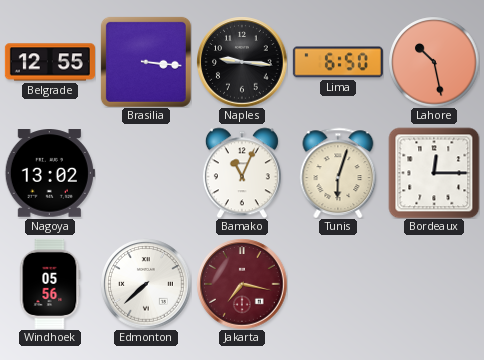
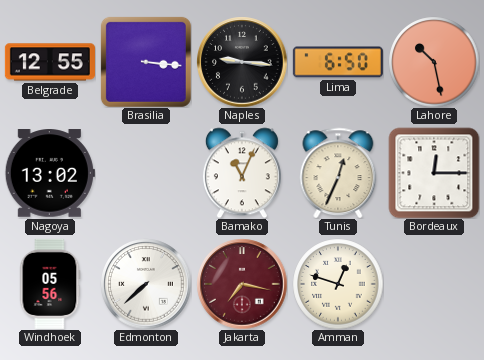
Tunis: 6:03 -> 12:34
Amman: none -> 12:48
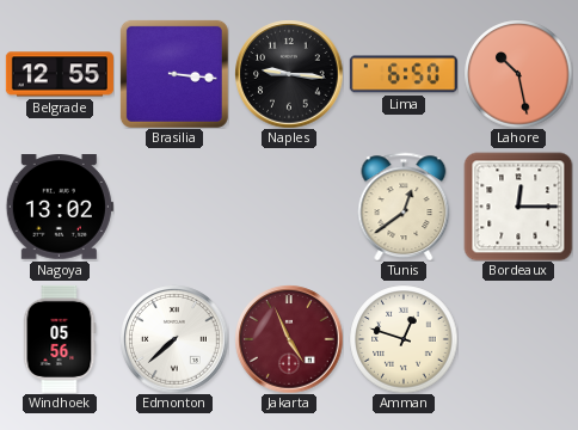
Bamako: 11:04 -> none
Tunis: 12:34 -> 12:39
Jakarta: 7:17 -> 4:56
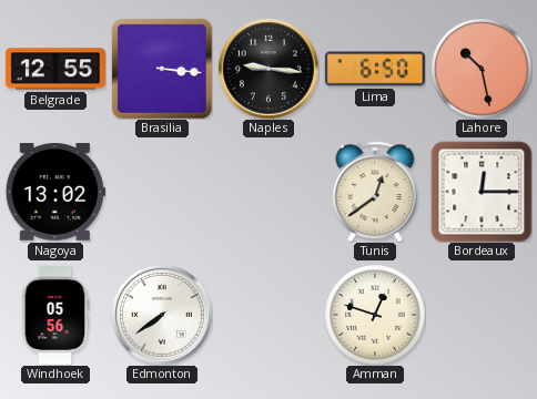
Edmonton: 7:38 -> 7:39
Jakarta: 4:56 -> none
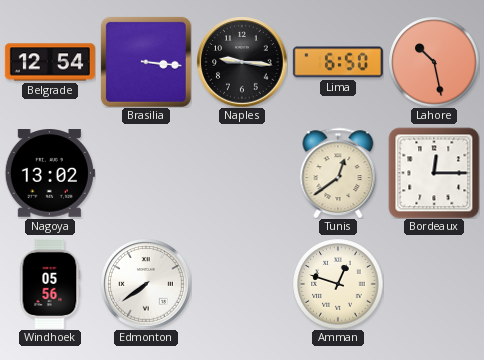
Belgrade: 12:55 -> 12:54
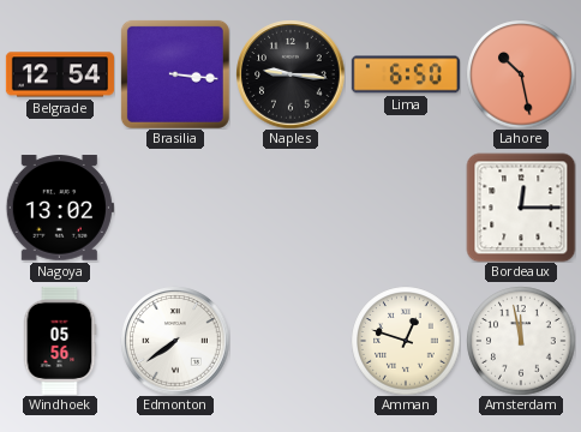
Tunis: 12:39 -> none
Amsterdam: none -> 11:58
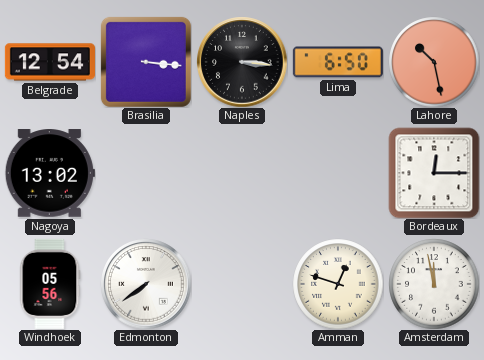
Naples: 9:16 -> 3:16
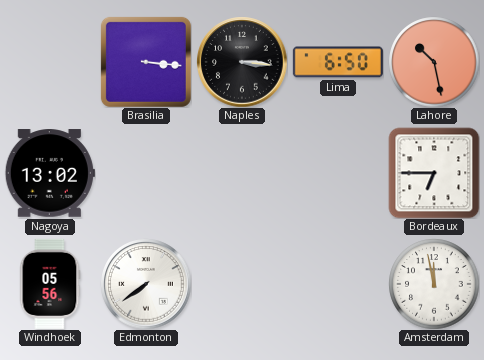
Belgrade: 12:54 -> none
Bordeaux: 12:15 -> 6:45
Amman: 12:48 -> none
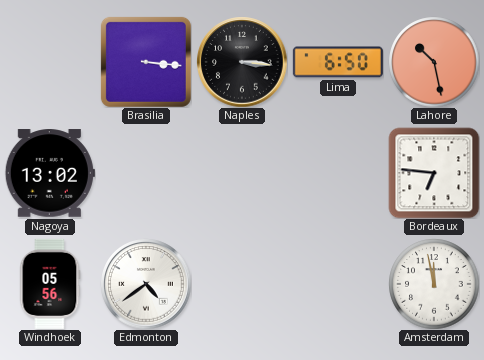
Bordeaux: 6:45 -> 6:46
Edmonton: 7:39 -> 4:39
